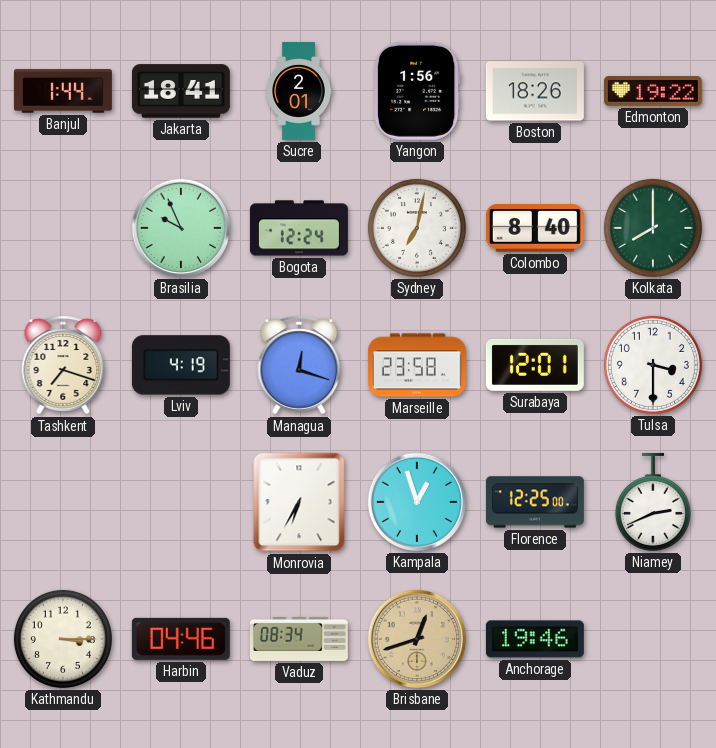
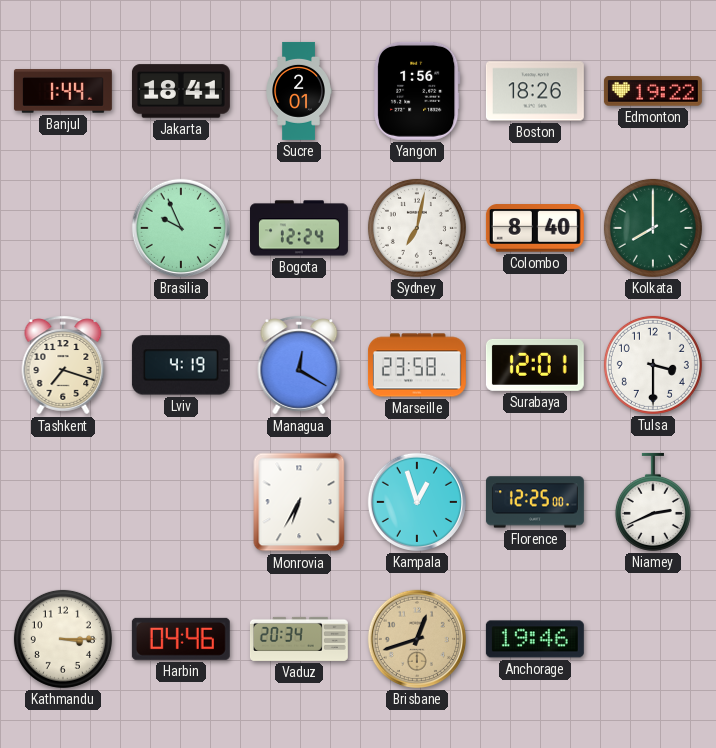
Managua: 12:18 -> 12:20
Vaduz: 08:34 -> 20:34
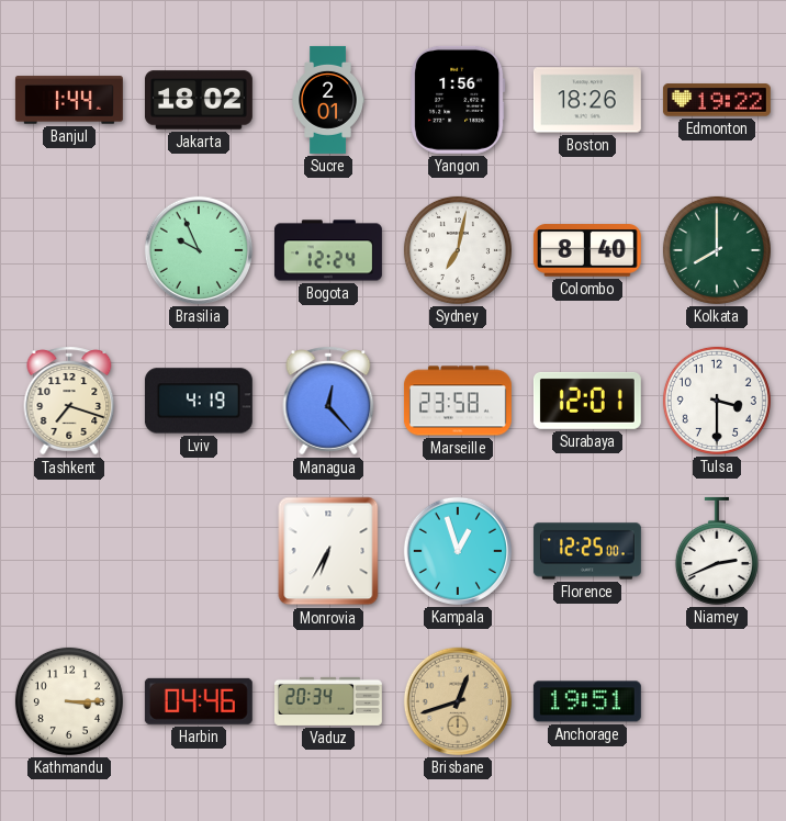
Jakarta: 18:41 -> 18:02
Managua: 12:20 -> 12:23
Anchorage: 19:46 -> 19:51
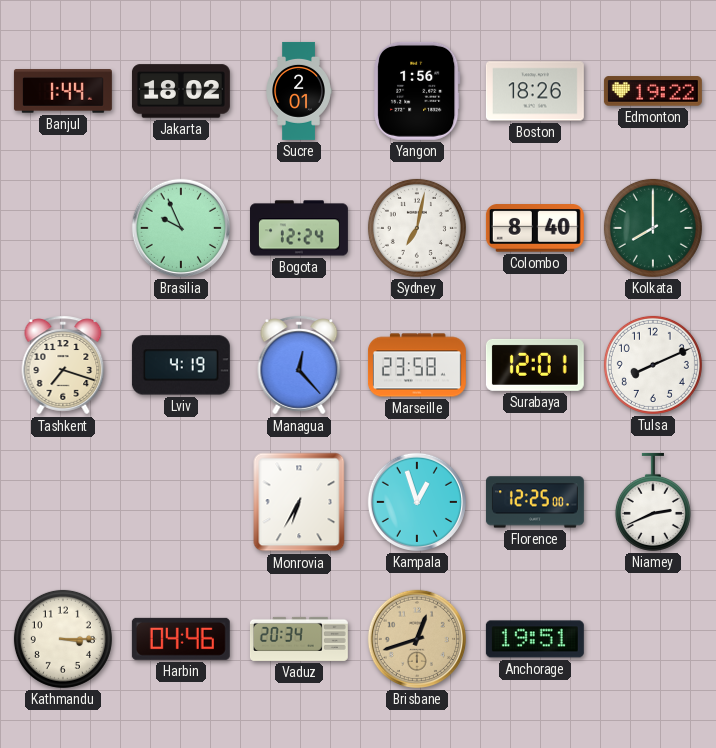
Tulsa: 3:30 -> 8:11
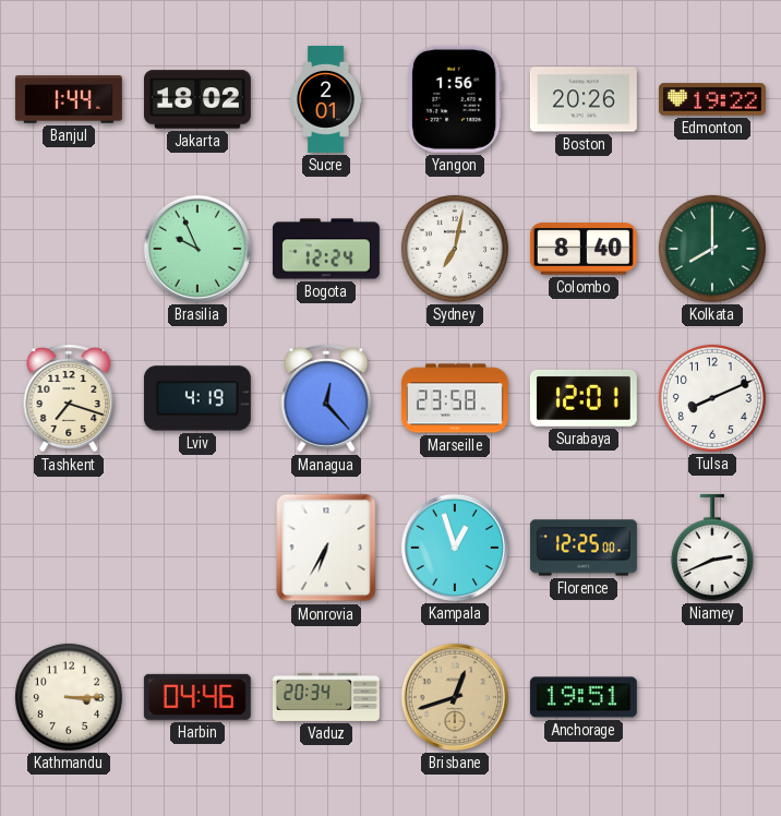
Boston: 18:26 -> 20:26
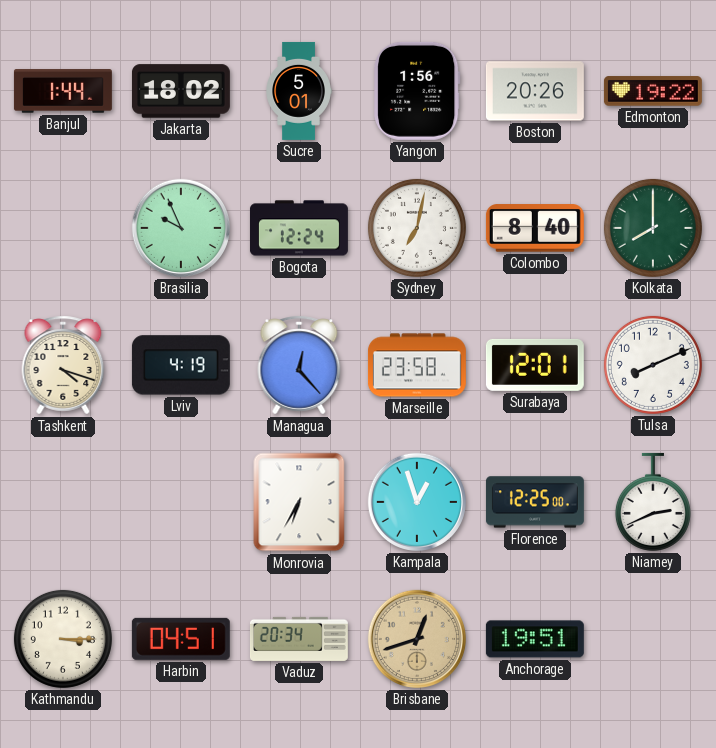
Sucre: 2:01 -> 5:01
Tashkent: 7:18 -> 4:18
Harbin: 04:46 -> 04:51
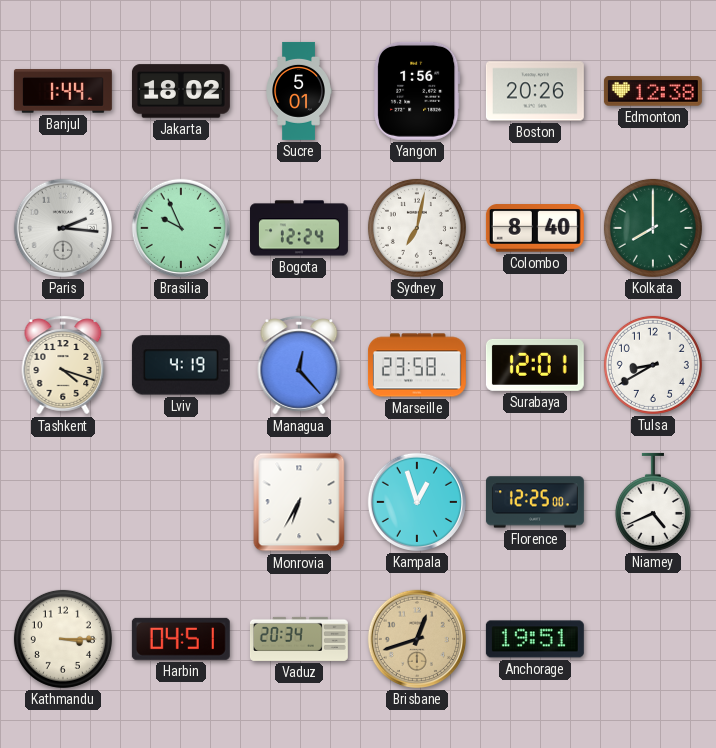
Edmonton: 19:22 -> 12:38
Paris: none -> 2:16
Tulsa: 8:11 -> 8:40
Niamey: 2:41 -> 4:41
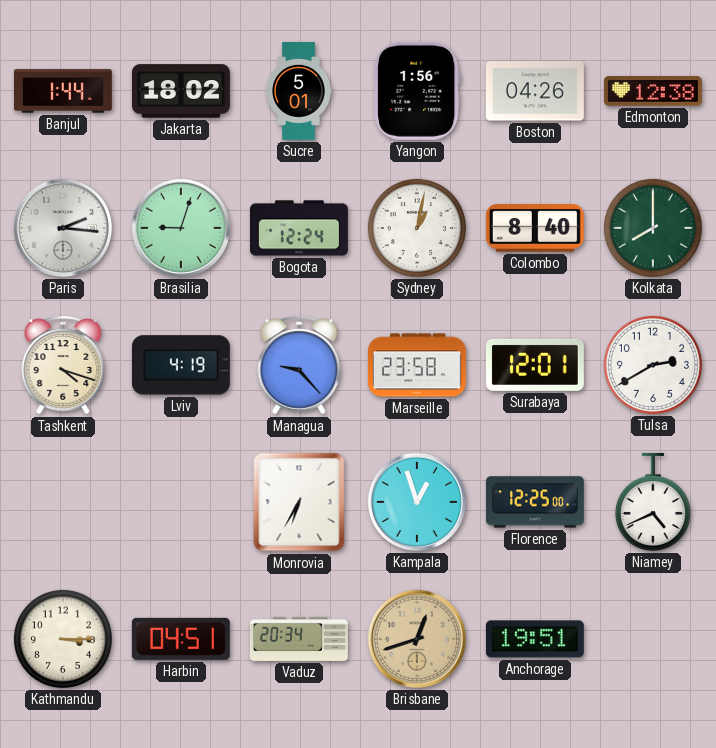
Boston: 20:26 -> 04:26
Brasilia: 9:56 -> 9:03
Sydney: 7:02 -> 1:02
Managua: 12:23 -> 9:23
Tulsa: 8:40 -> 2:40
